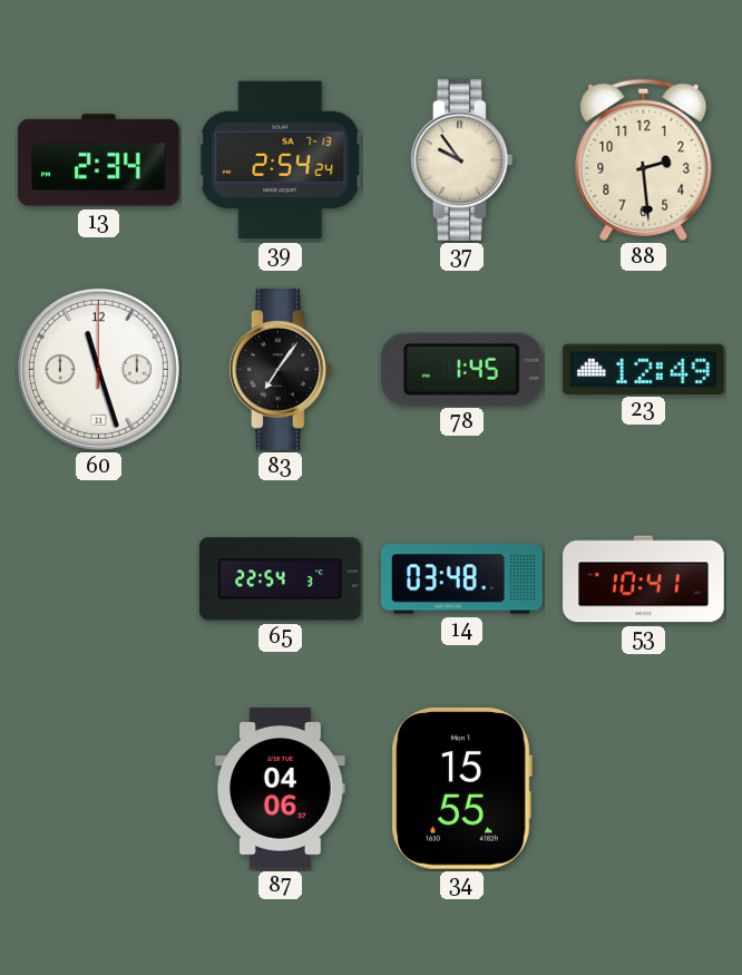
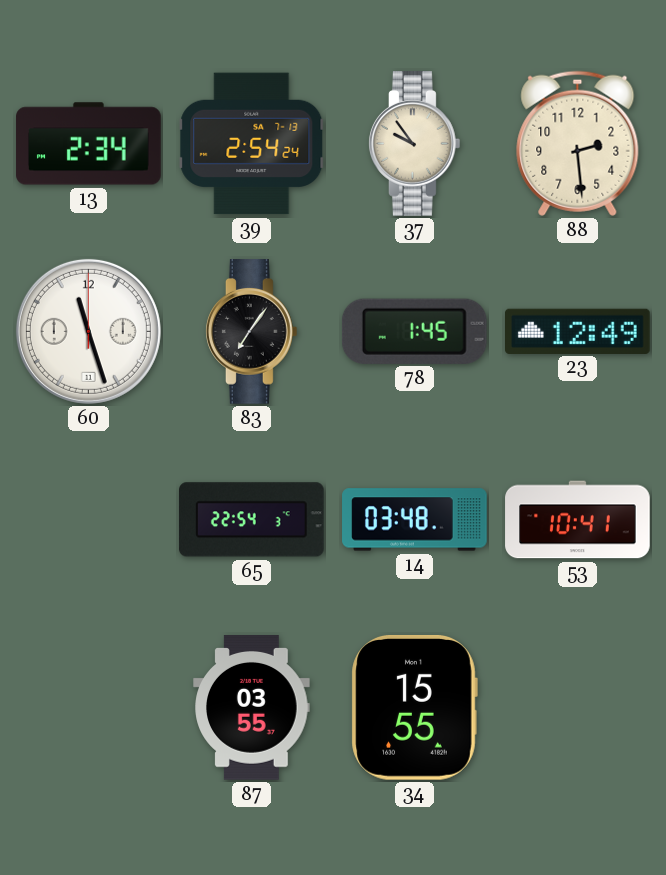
87: 04:06 -> 03:55
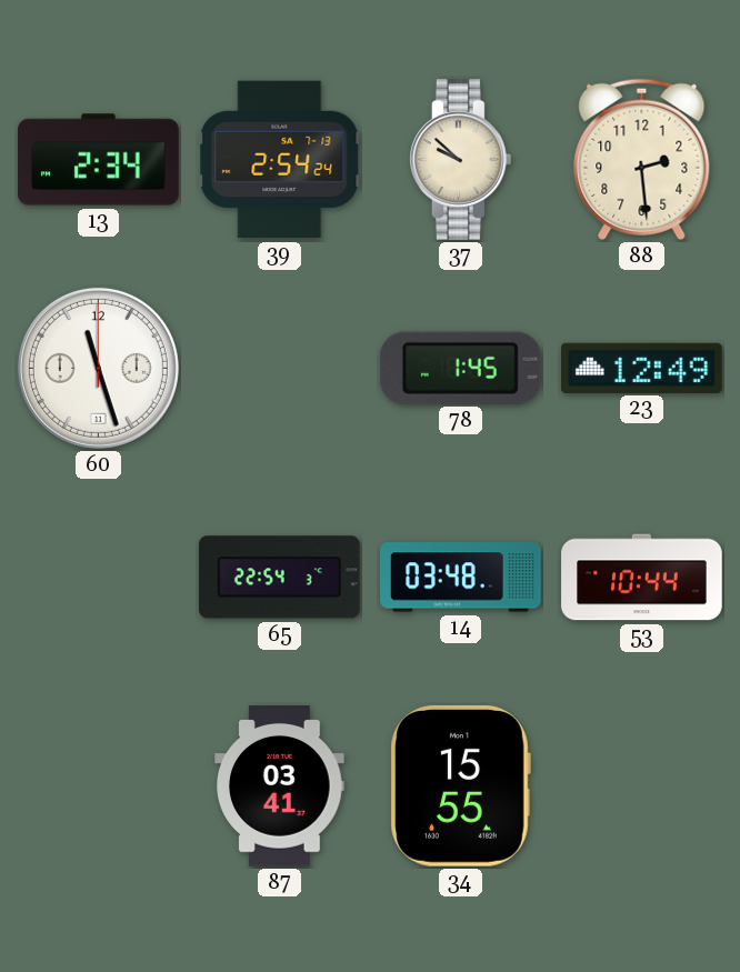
37: 9:54 -> 9:52
83: 7:06 -> none
53: 10:41 -> 10:44
87: 03:55 -> 03:41
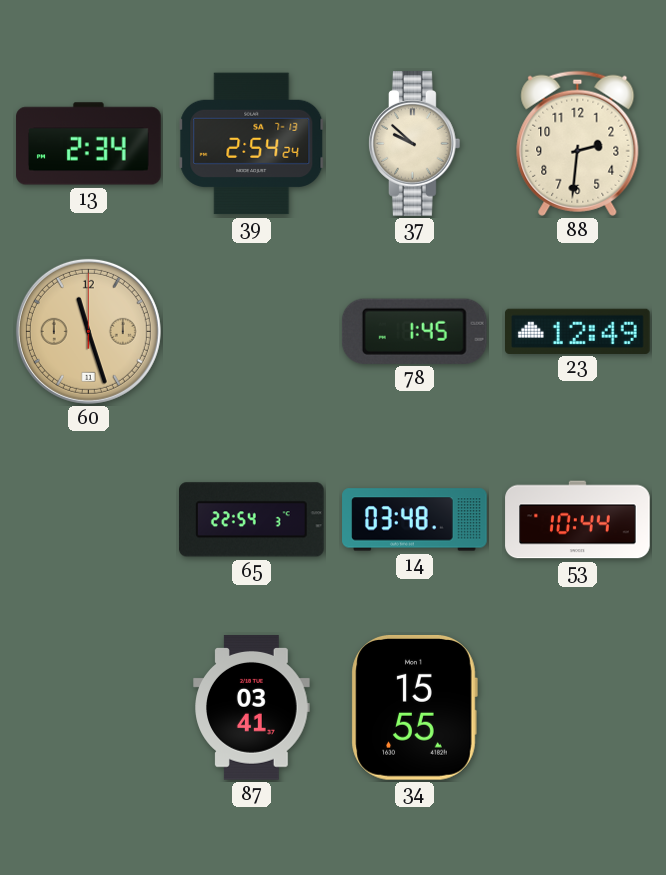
88: 2:29 -> 2:31
60 dial: white -> champagne
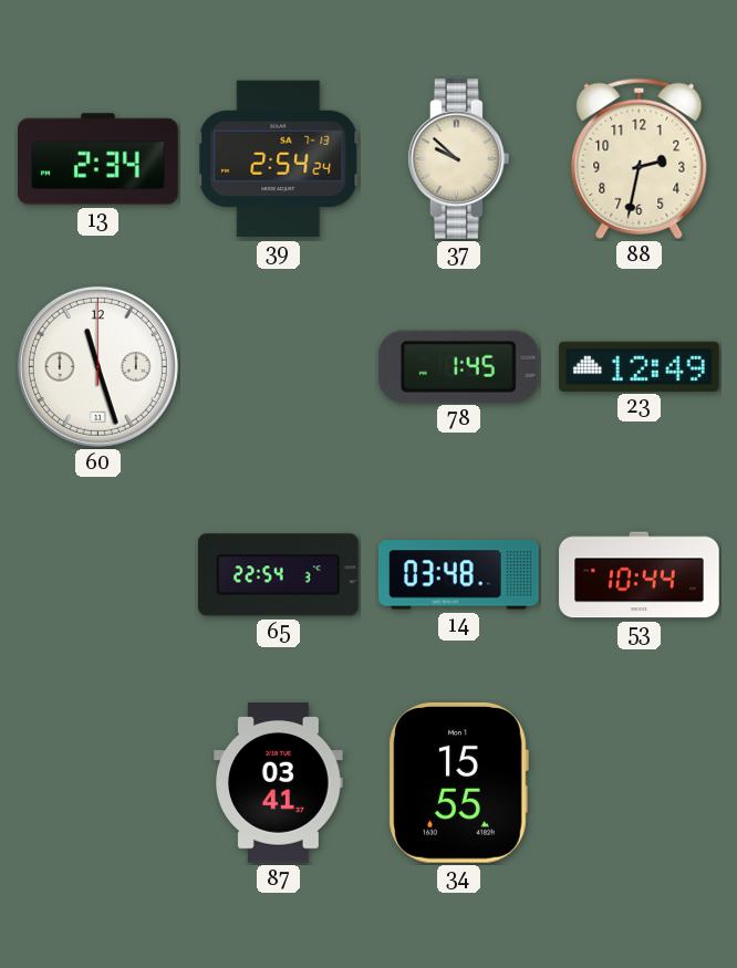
88: 2:31 -> 2:32
60 dial: champagne -> white
